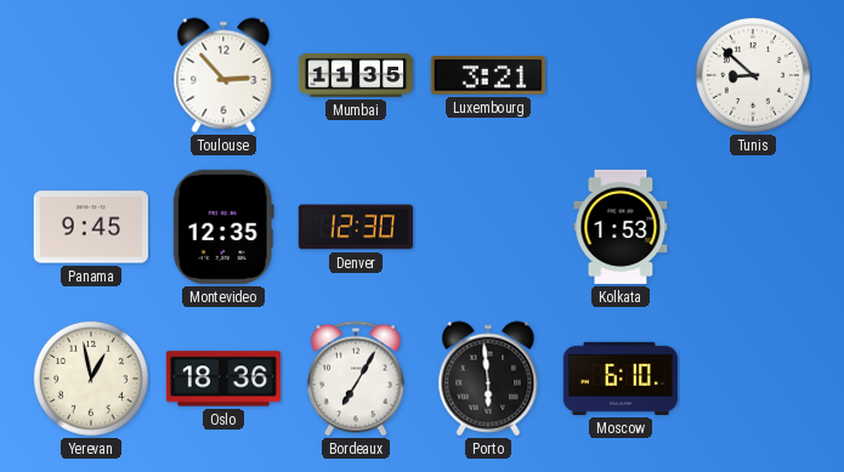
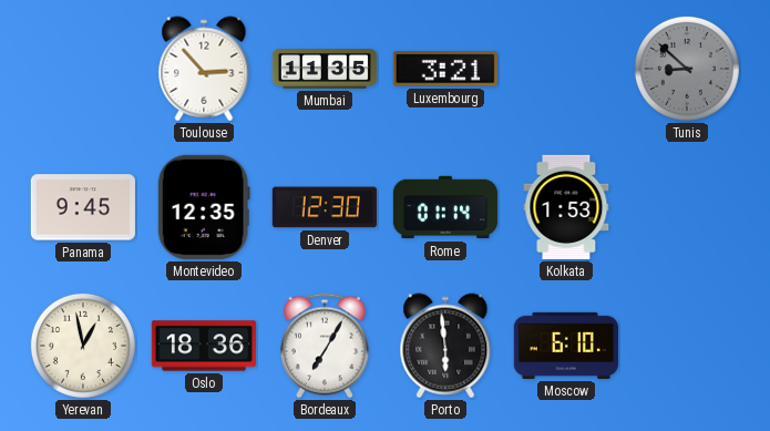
Tunis dial: white -> grey
Rome: none -> 01:14
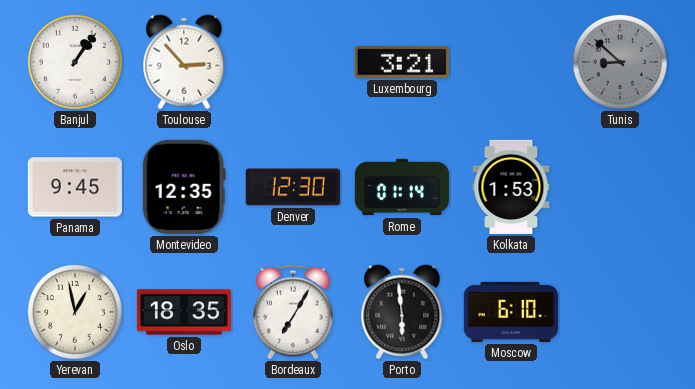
Banjul: none -> 1:06
Mumbai: 11:35 -> none
Oslo: 18:36 -> 18:35
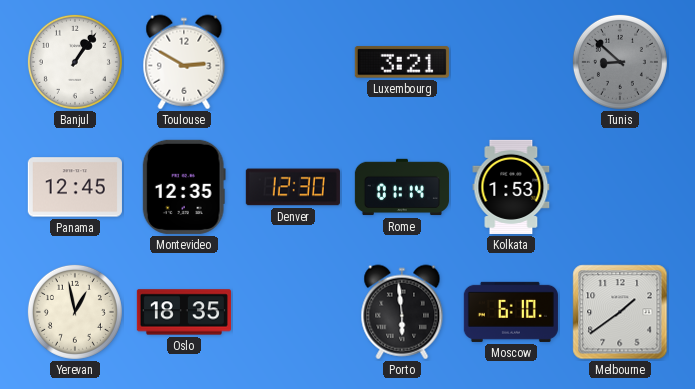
Toulouse: 2:53 -> 2:50
Panama: 9:45 -> 12:45
Bordeaux: 7:05 -> none
Melbourne: none -> 1:39
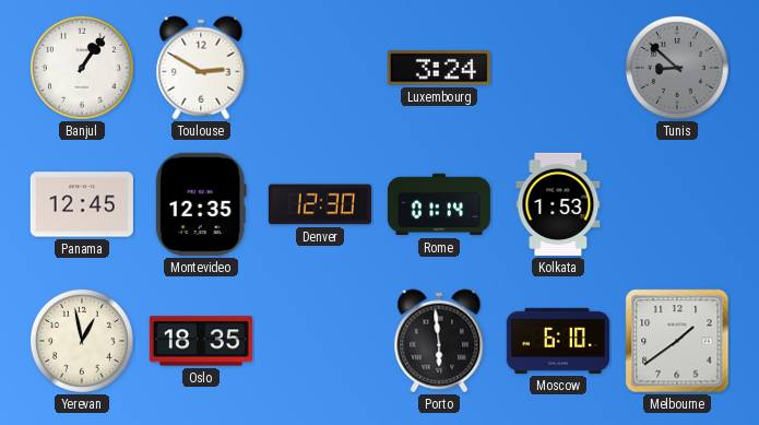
Luxembourg: 3:21 -> 3:24
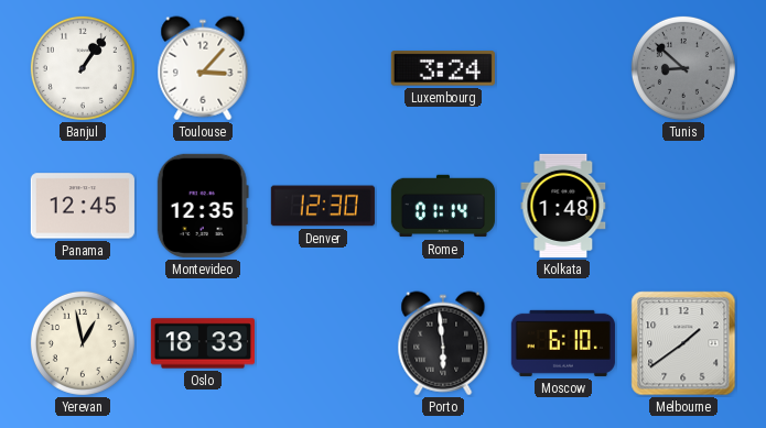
Toulouse: 2:50 -> 3:07
Kolkata: 1:53 -> 1:48
Oslo: 18:35 -> 18:33
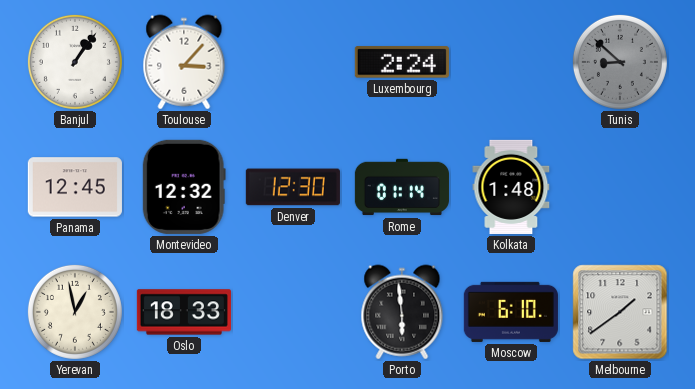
Luxembourg: 3:24 -> 2:24
Montevideo: 12:35 -> 12:32
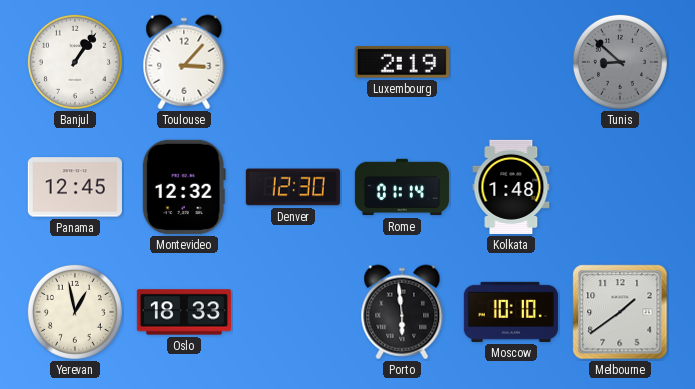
Luxembourg: 2:24 -> 2:19
Moscow: 6:10 -> 10:10
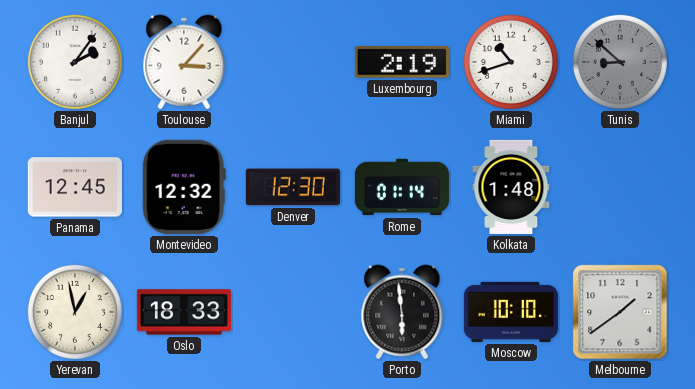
Banjul: 1:06 -> 2:06
Miami: none -> 10:42
